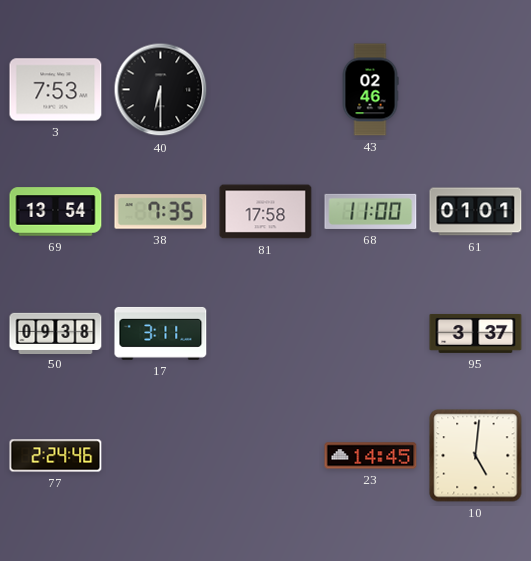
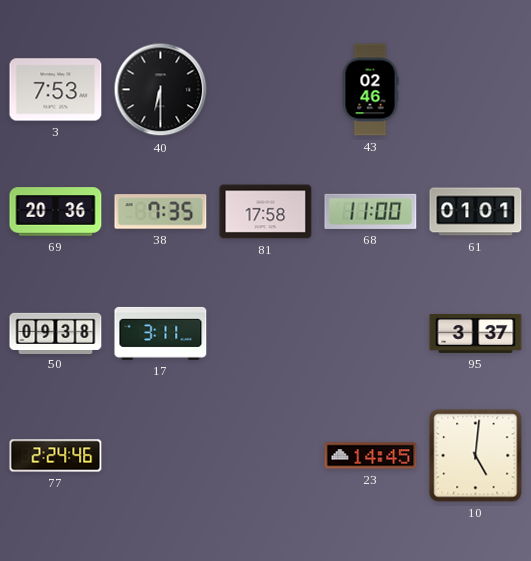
69: 13:54 -> 20:36
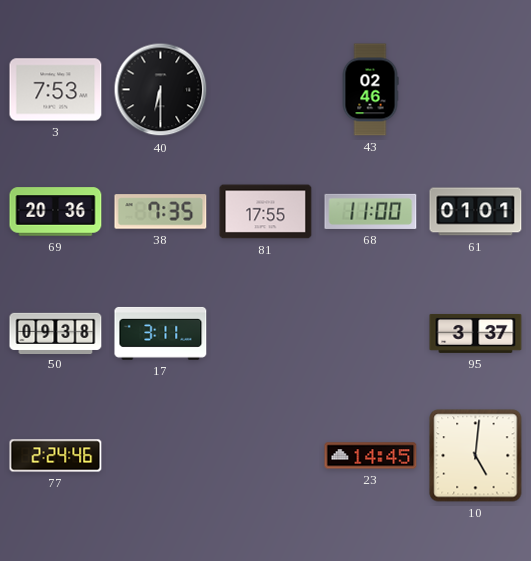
81: 17:58 -> 17:55
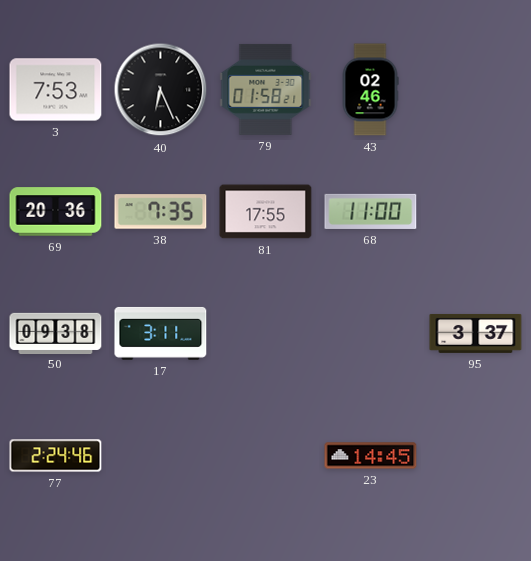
40: 6:30 -> 6:26
79: none -> 01:58
61: 01:01 -> none
10: 5:01 -> none
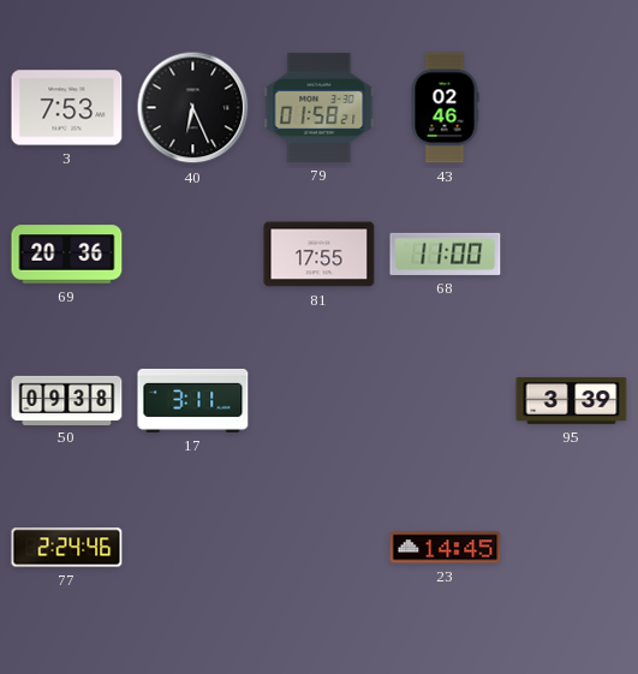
38: 7:35 -> none
95: 3:37 -> 3:39
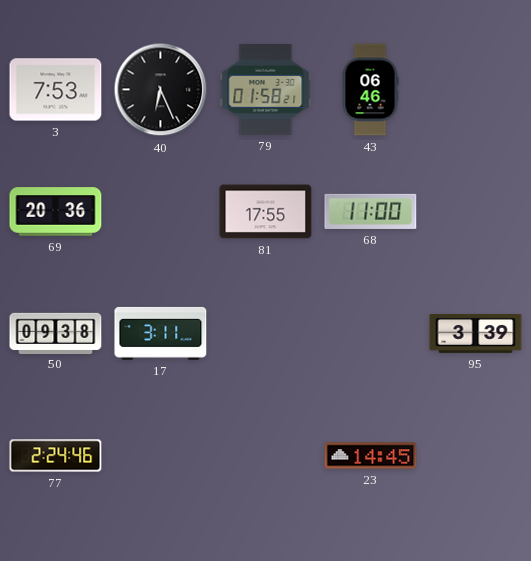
43: 02:46 -> 06:46
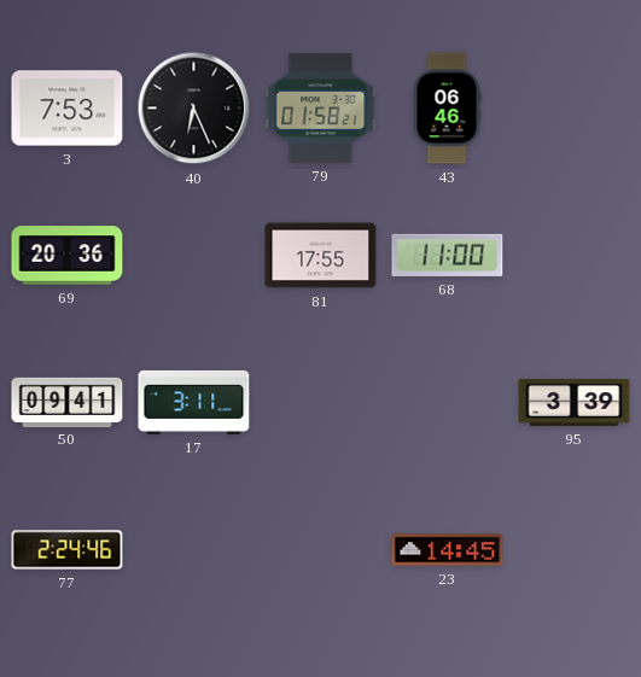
50: 09:38 -> 09:41
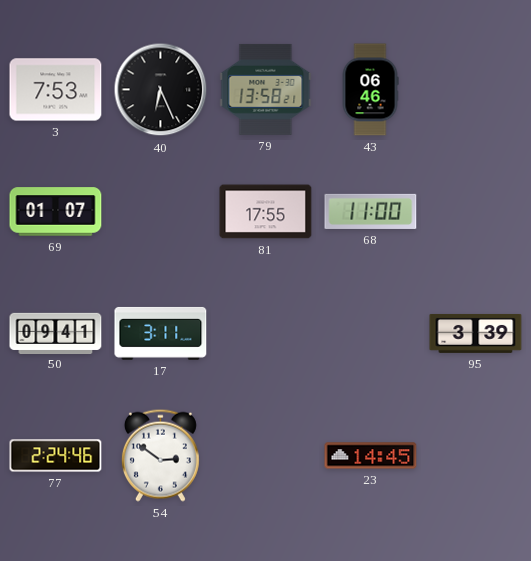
79: 01:58 -> 13:58
69: 20:36 -> 01:07
54: none -> 2:51
